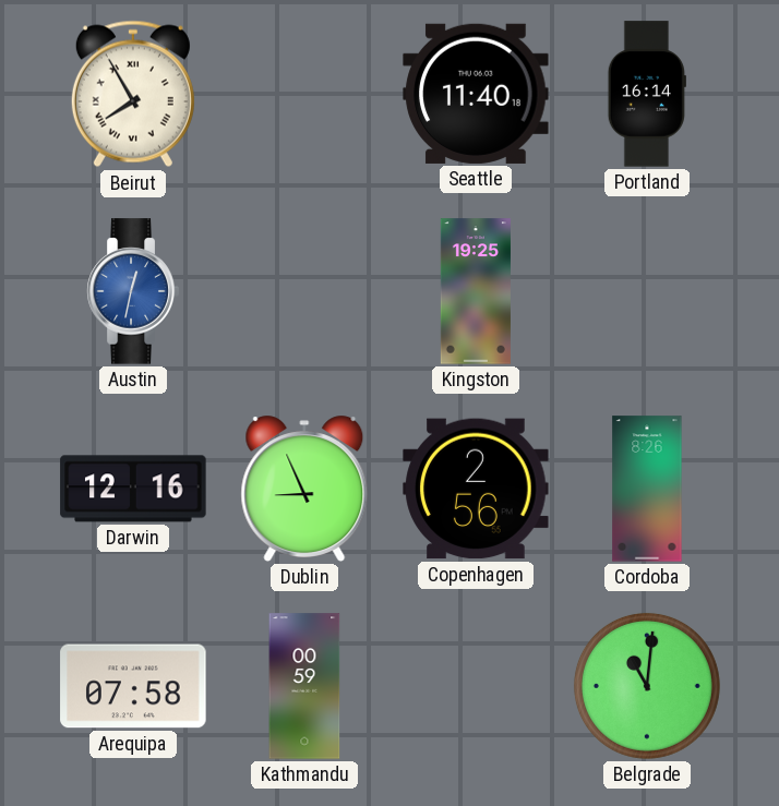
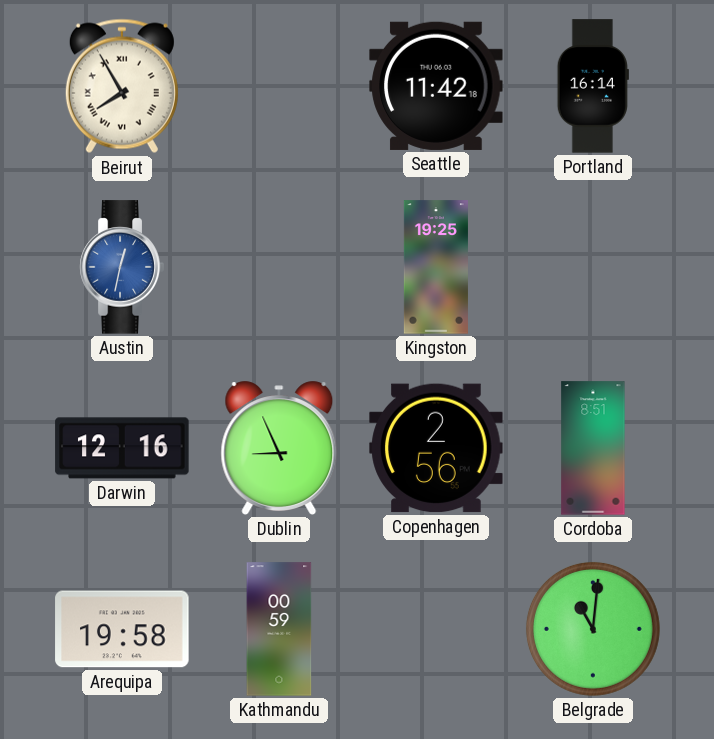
Seattle: 11:40 -> 11:42
Cordoba: 8:26 -> 8:51
Arequipa: 07:58 -> 19:58
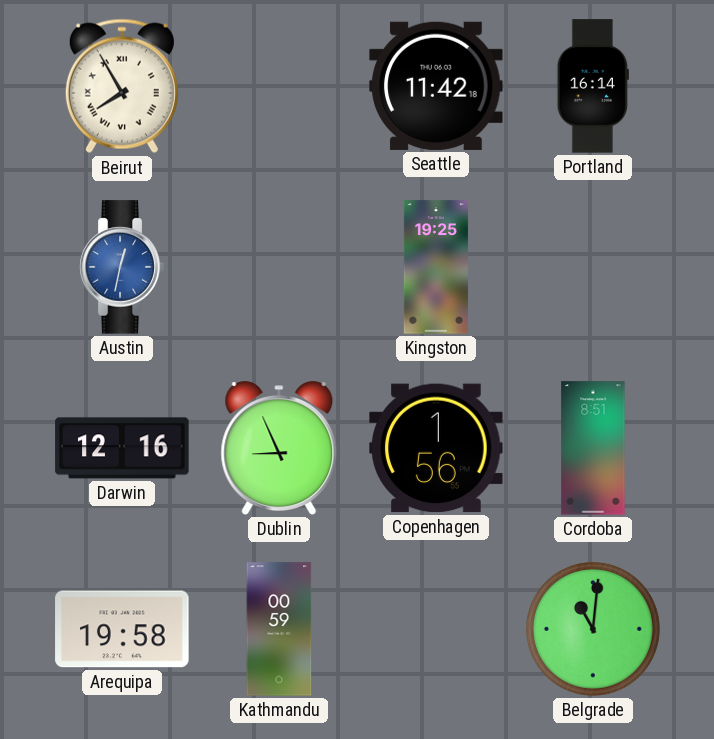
Copenhagen: 2:56 -> 1:56
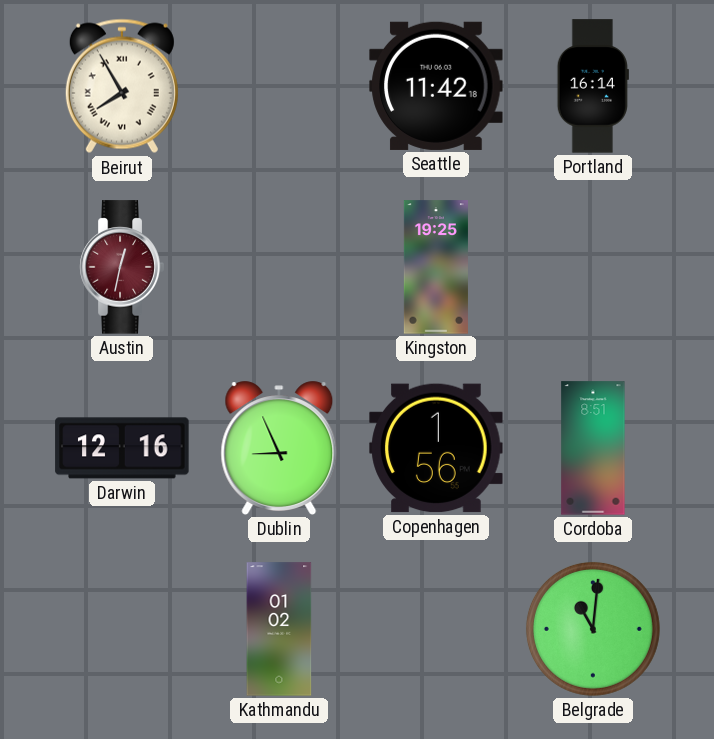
Austin dial: blue -> burgundy
Arequipa: 19:58 -> none
Kathmandu: 00:59 -> 01:02
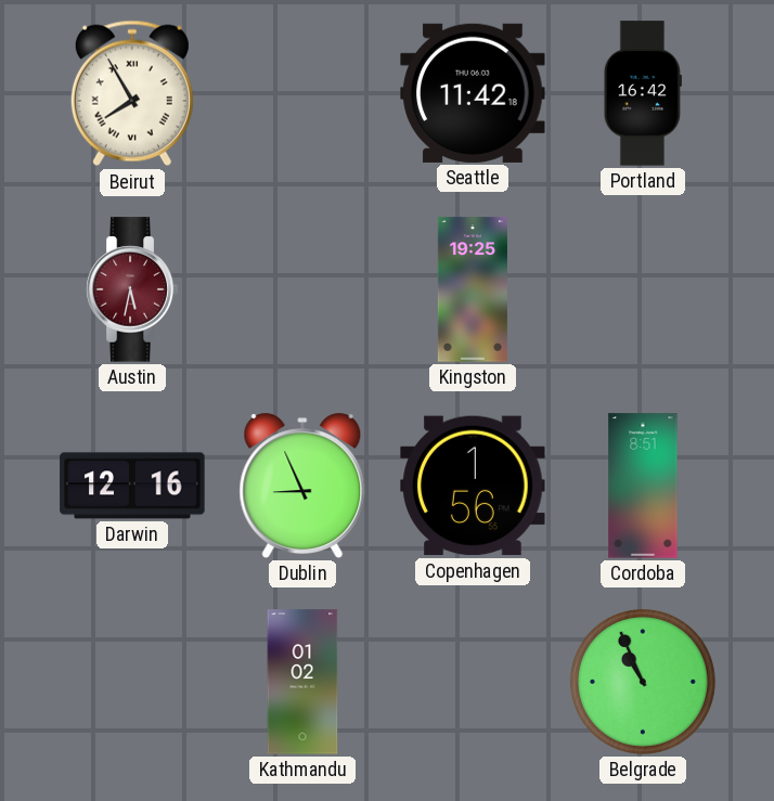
Portland: 16:14 -> 16:42
Austin: 12:32 -> 5:32
Belgrade: 11:01 -> 10:56
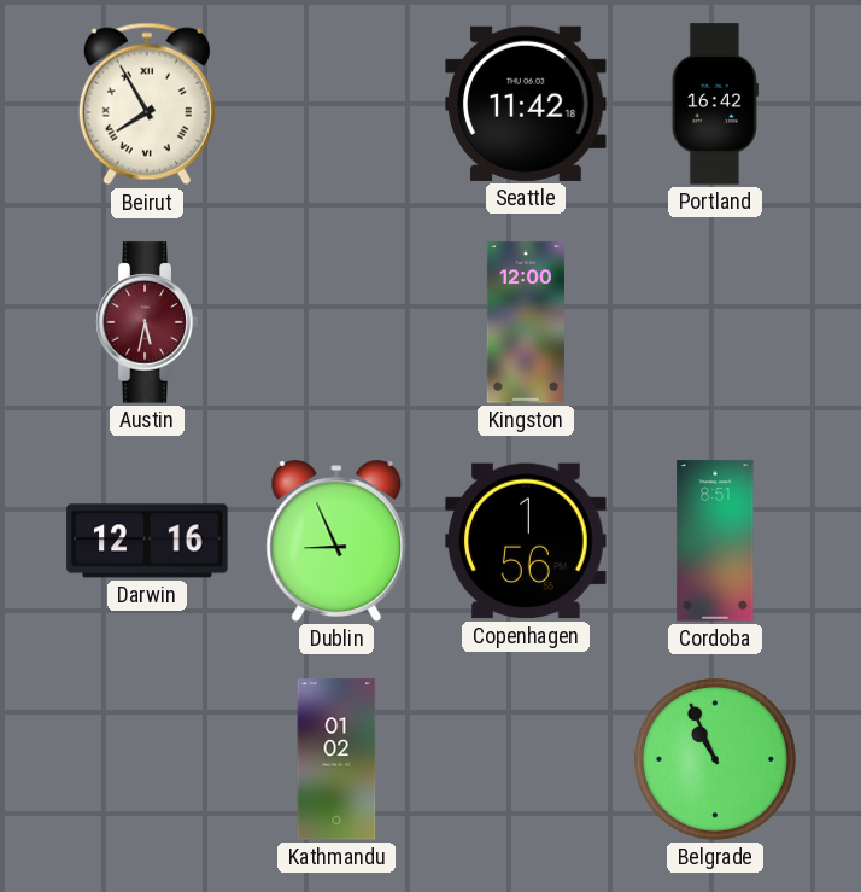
Kingston: 19:25 -> 12:00
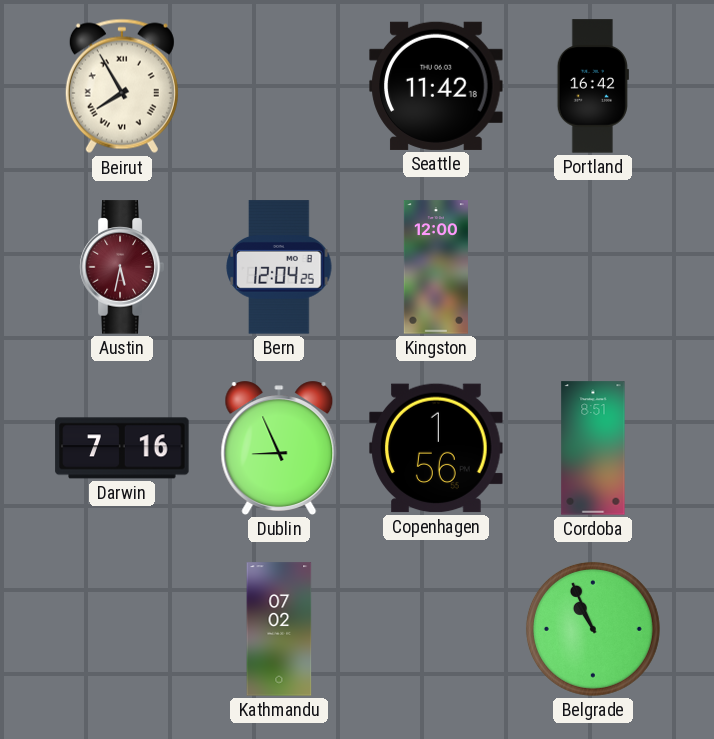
Bern: none -> 12:04
Darwin: 12:16 -> 7:16
Kathmandu: 01:02 -> 07:02
